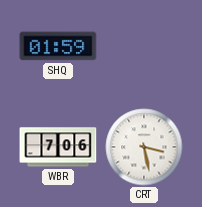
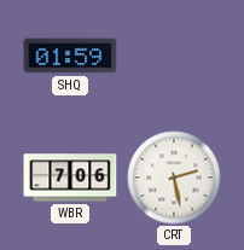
CRT: 3:28 -> 2:28
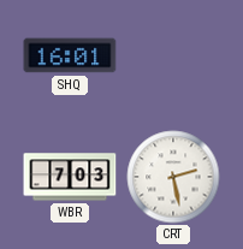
SHQ: 01:59 -> 16:01
WBR: 7:06 -> 7:03
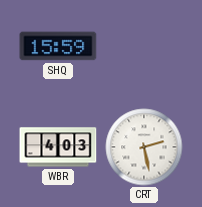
SHQ: 16:01 -> 15:59
WBR: 7:03 -> 4:03
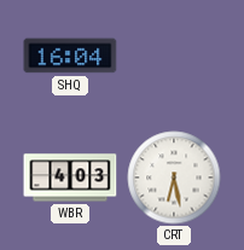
SHQ: 15:59 -> 16:04
CRT: 2:28 -> 6:28
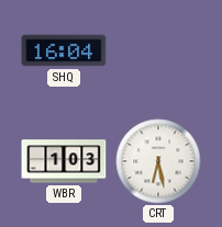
WBR: 4:03 -> 1:03
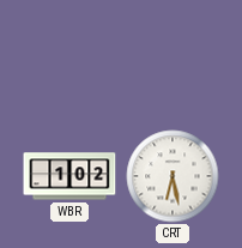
SHQ: 16:04 -> none
WBR: 1:03 -> 1:02
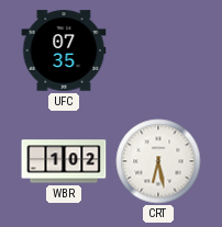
UFC: none -> 07:35
